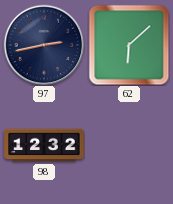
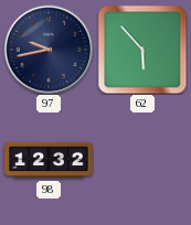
97: 2:43 -> 9:43
62: 6:08 -> 5:53
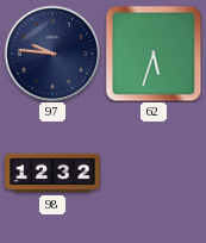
97: 9:43 -> 9:46
62: 5:53 -> 5:33
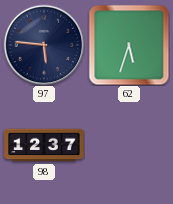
97: 9:46 -> 5:46
98: 12:32 -> 12:37
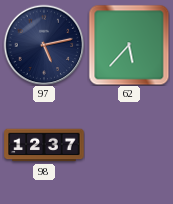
97: 5:46 -> 5:13
62: 5:33 -> 5:37
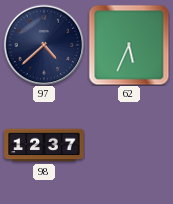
97: 5:13 -> 4:38
62: 5:37 -> 5:34
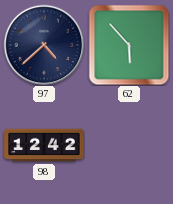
62: 5:34 -> 5:53
98: 12:37 -> 12:42
